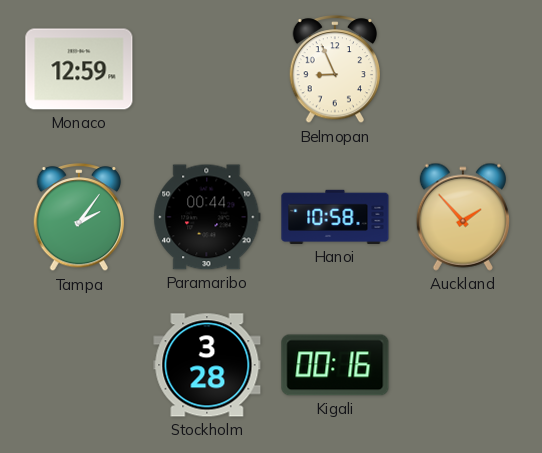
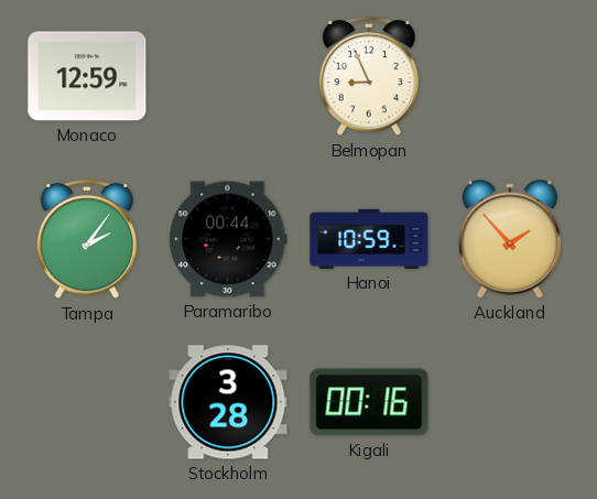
Hanoi: 10:58 -> 10:59
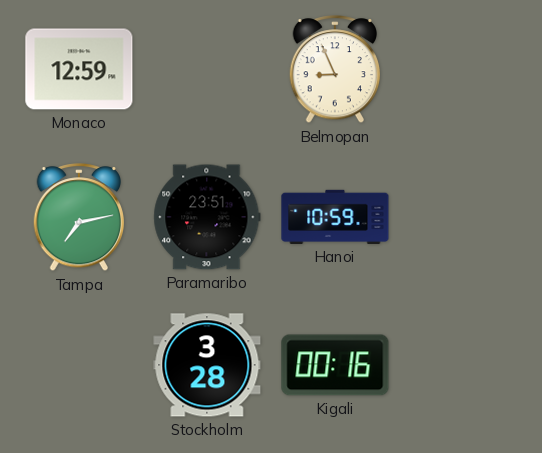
Tampa: 2:06 -> 7:13
Paramaribo: 00:44 -> 23:51
Auckland: 1:53 -> none
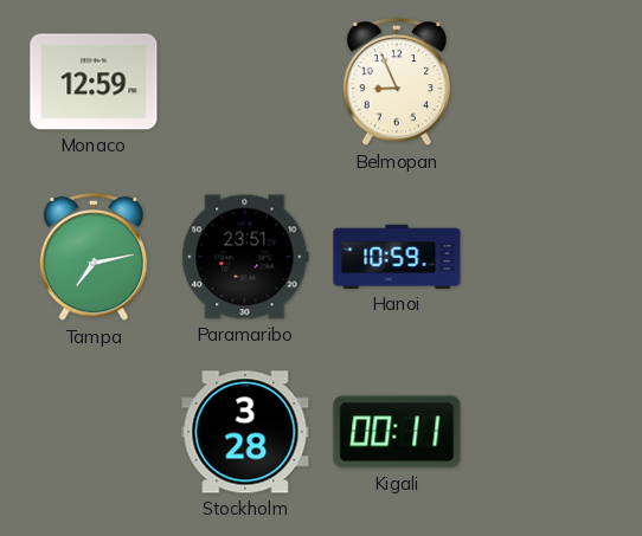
Kigali: 00:16 -> 00:11
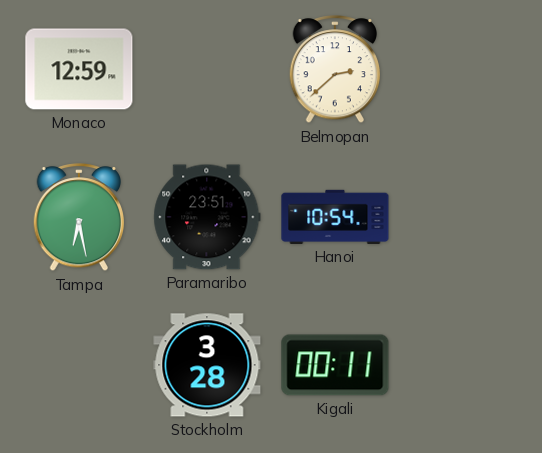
Belmopan: 8:56 -> 2:38
Tampa: 7:13 -> 6:28
Hanoi: 10:59 -> 10:54
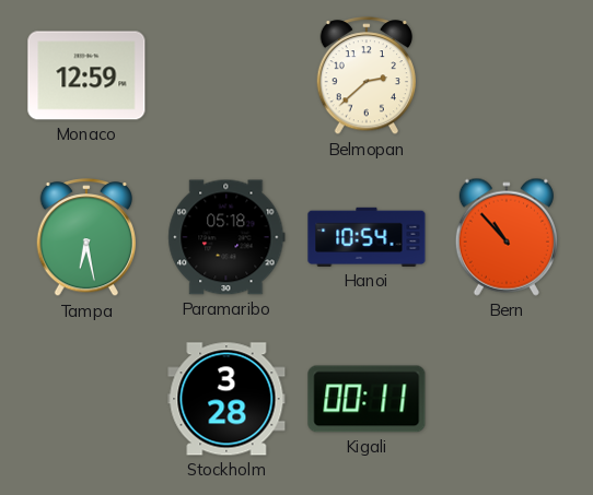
Paramaribo: 23:51 -> 05:18
Bern: none -> 10:53
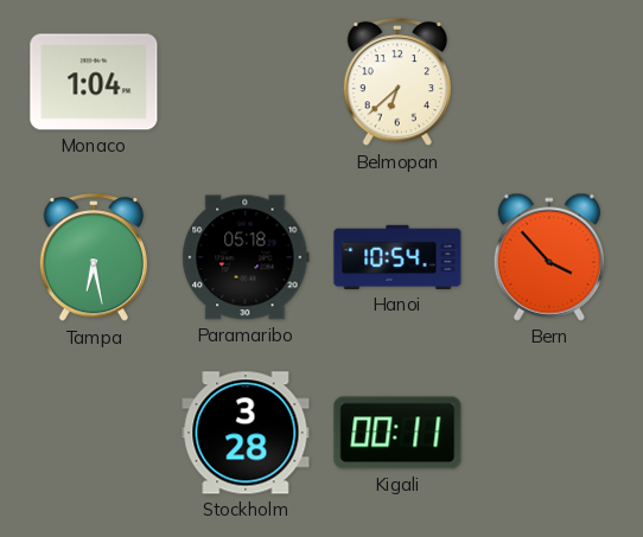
Monaco: 12:59 -> 1:04
Belmopan: 2:38 -> 6:38
Bern: 10:53 -> 3:53
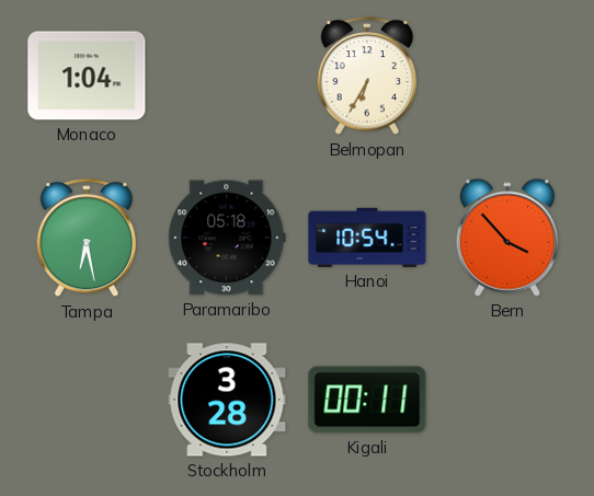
Belmopan: 6:38 -> 6:35
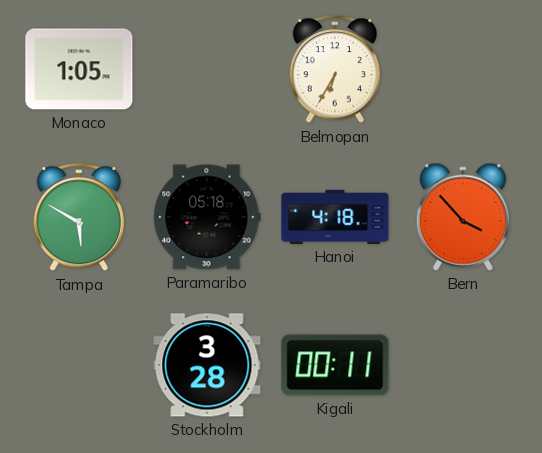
Monaco: 1:04 -> 1:05
Tampa: 6:28 -> 5:50
Hanoi: 10:54 -> 4:18
